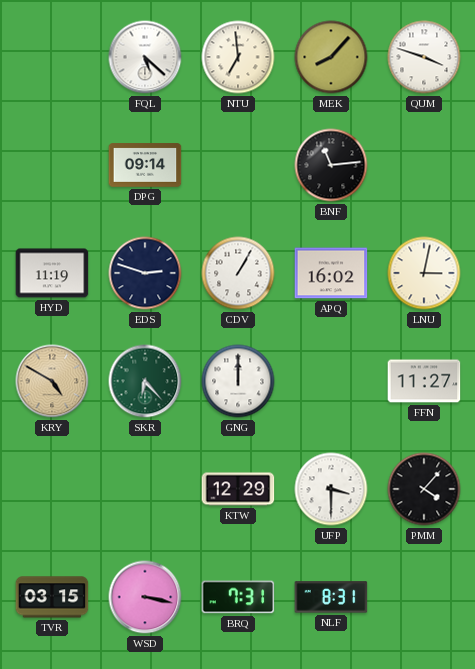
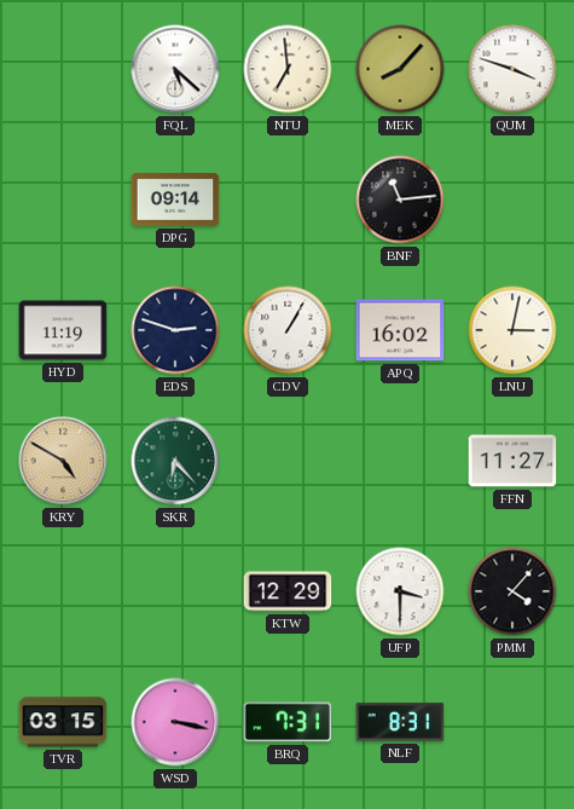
GNG: 12:00 -> none
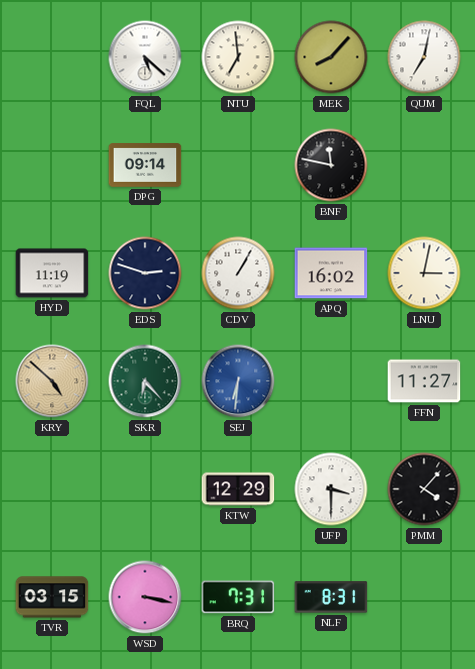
QUM: 3:48 -> 7:02
BNF: 11:14 -> 11:47
KRY: 4:50 -> 4:52
SEJ: none -> 6:31
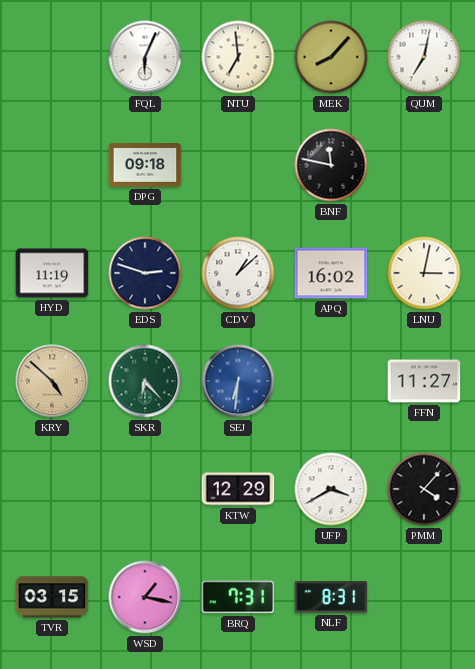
FQL: 5:22 -> 6:04
DPG: 09:14 -> 09:18
CDV: 1:05 -> 1:08
UFP: 3:30 -> 3:40
WSD: 3:17 -> 1:17
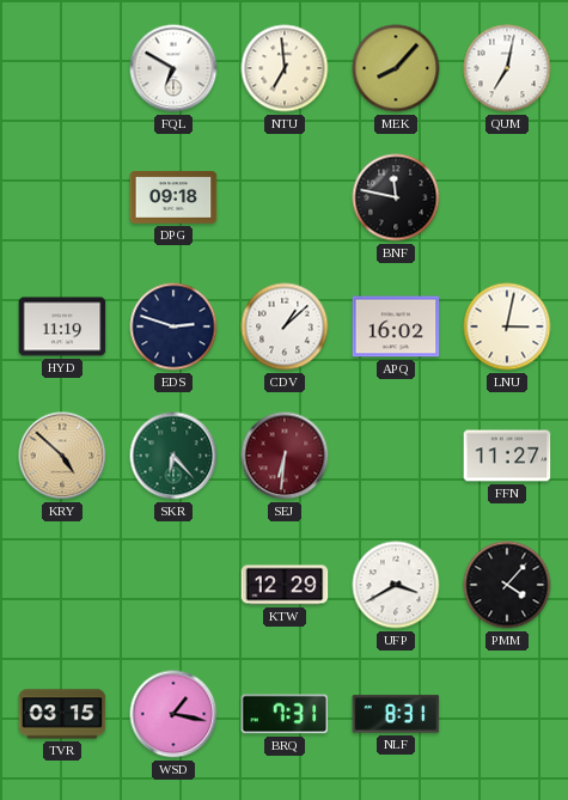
FQL: 6:04 -> 6:50
SEJ dial: blue -> burgundy
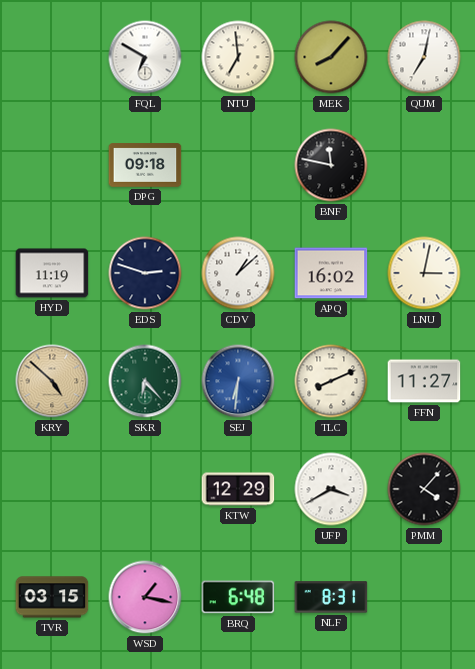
SEJ dial: burgundy -> blue
TLC: none -> 8:11
BRQ: 7:31 -> 6:48
